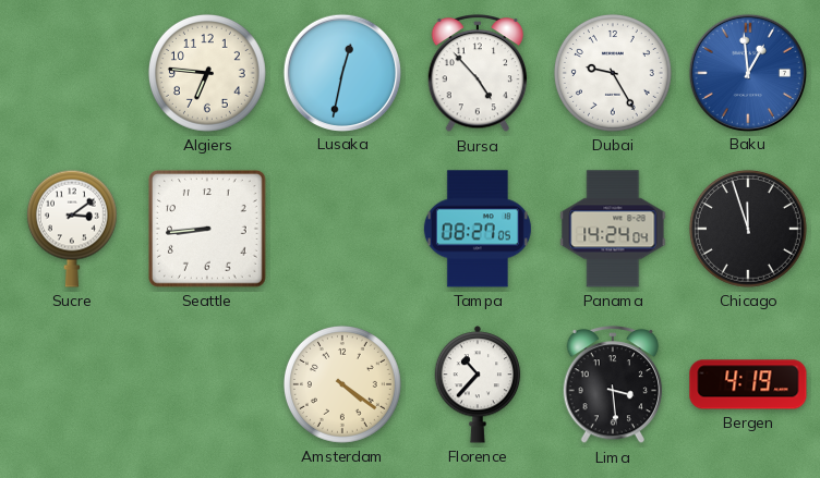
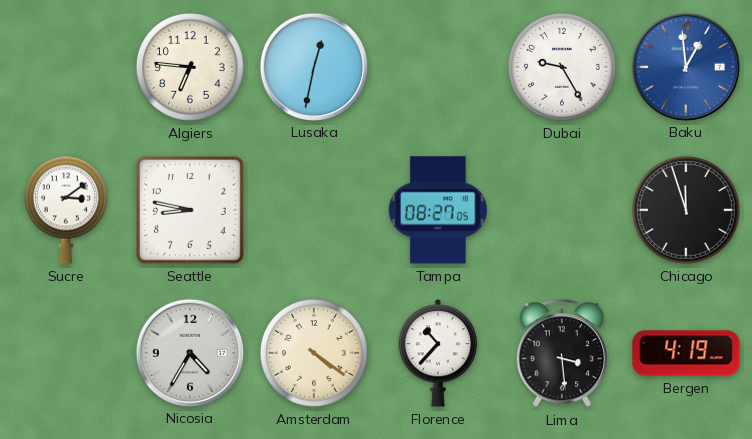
Bursa: 4:53 -> none
Seattle: 8:44 -> 8:47
Panama: 14:24 -> none
Nicosia: none -> 4:35
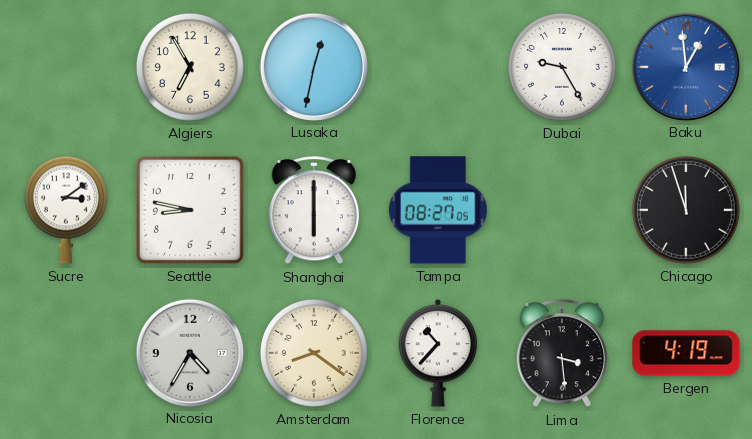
Algiers: 6:46 -> 6:55
Shanghai: none -> 6:00
Amsterdam: 4:21 -> 8:21
